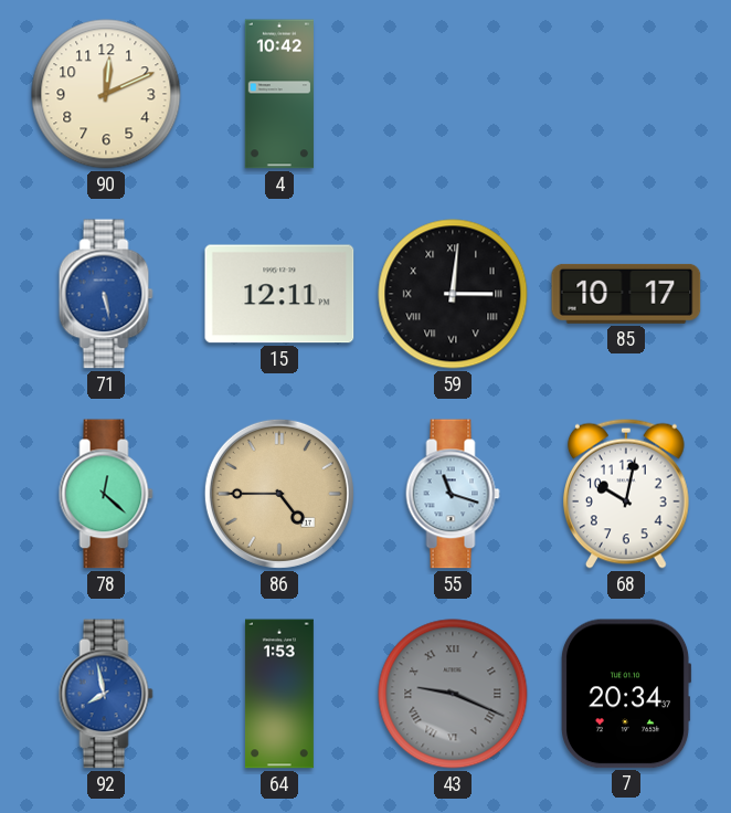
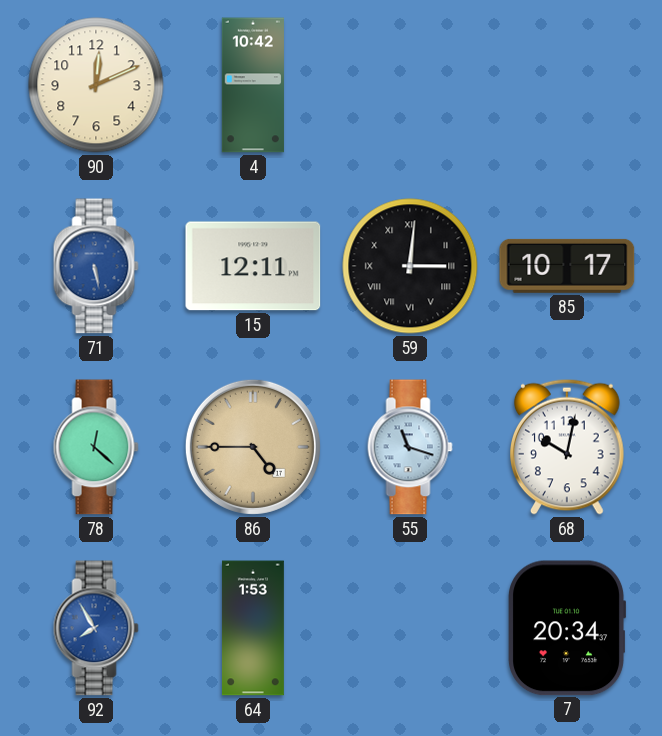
92: 7:58 -> 7:55
43: 9:19 -> none
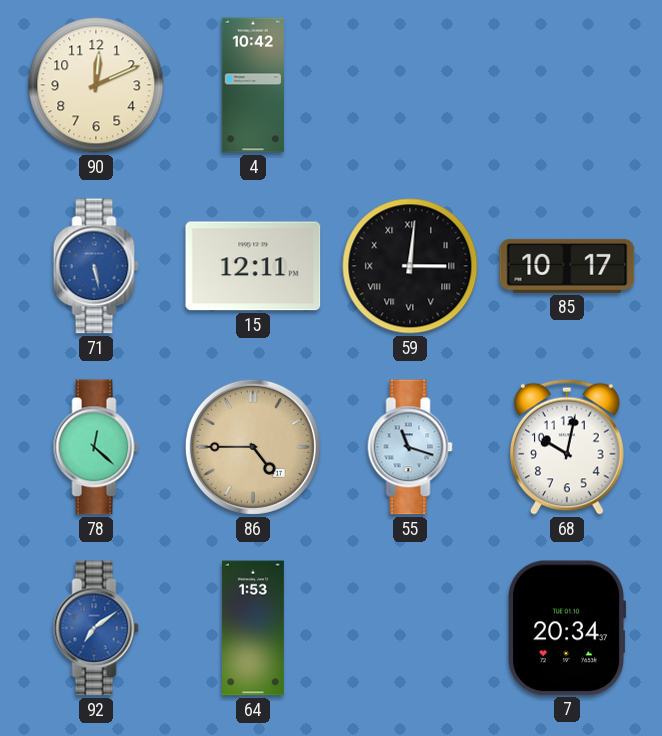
92: 7:55 -> 7:09
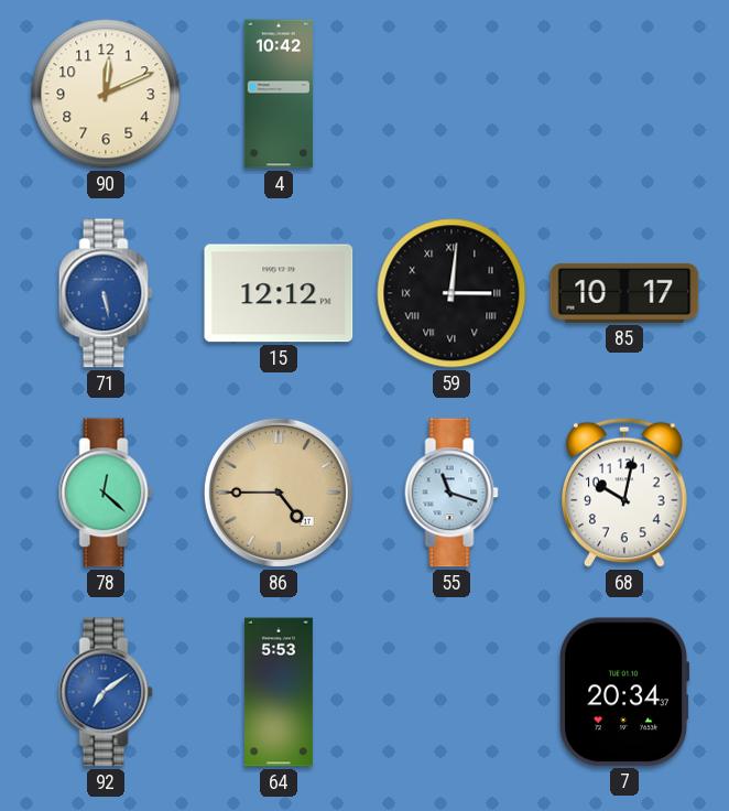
15: 12:11 -> 12:12
64: 1:53 -> 5:53
